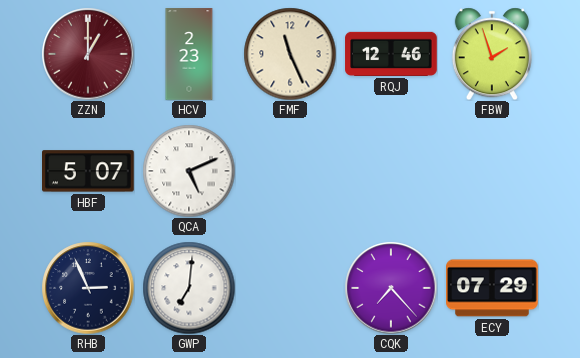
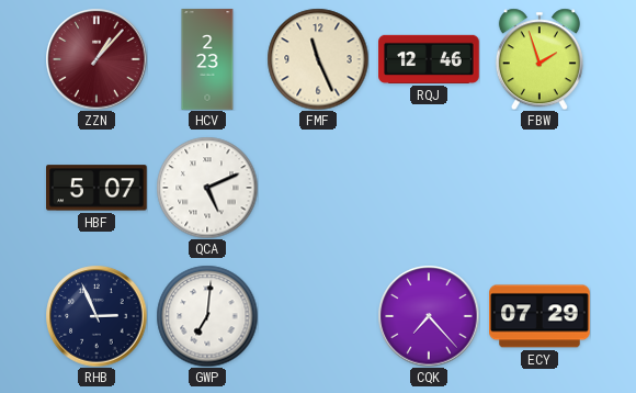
ZZN: 1:00 -> 1:07
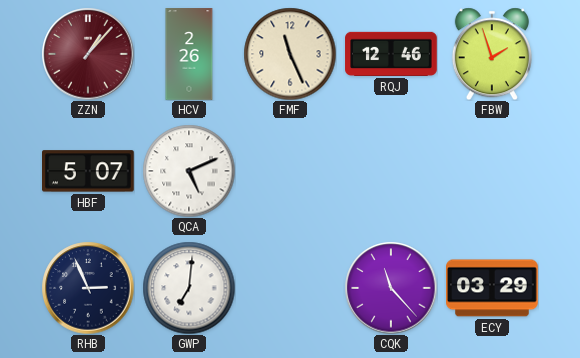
HCV: 2:23 -> 2:26
CQK: 7:23 -> 11:23
ECY: 07:29 -> 03:29
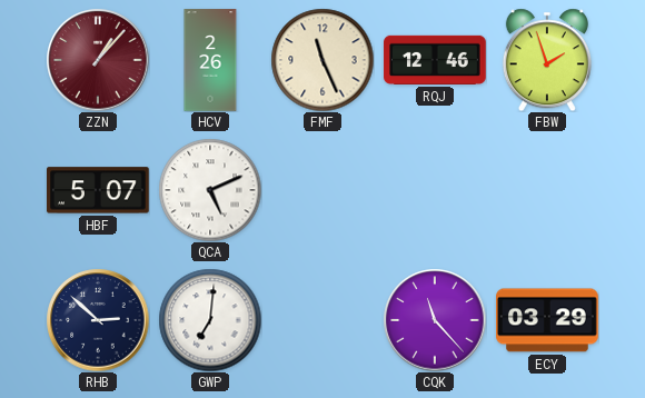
RHB: 2:56 -> 2:52
